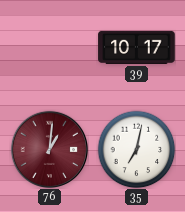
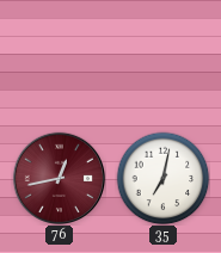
39: 10:17 -> none
76: 1:01 -> 12:43
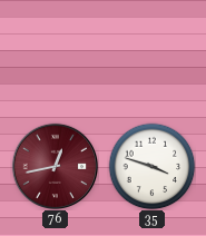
35: 7:02 -> 3:48
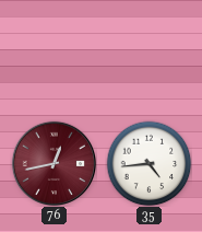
35: 3:48 -> 4:44
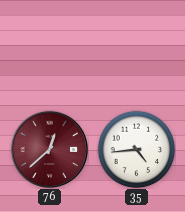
76: 12:43 -> 12:38
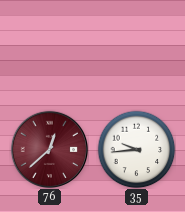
35: 4:44 -> 9:44
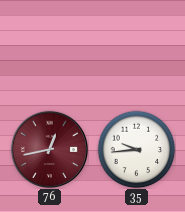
76: 12:38 -> 12:43
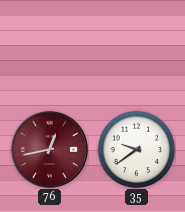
35: 9:44 -> 9:39
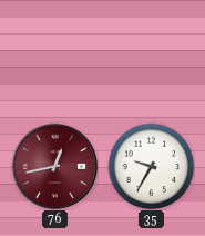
35: 9:39 -> 9:35
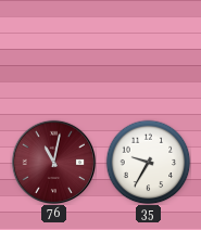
76: 12:43 -> 11:02
